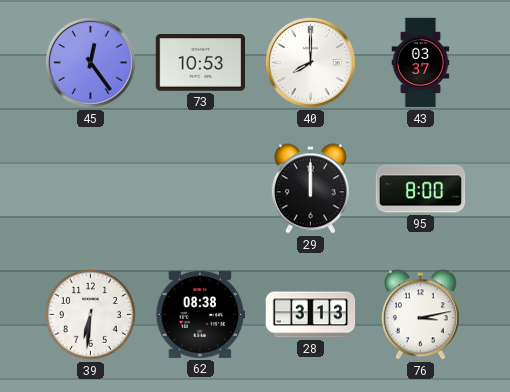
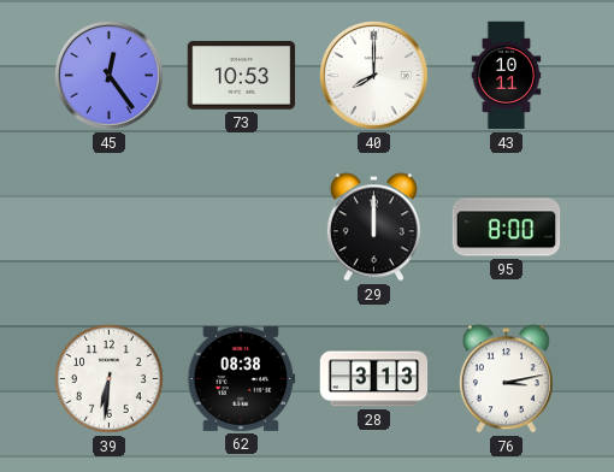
43: 03:37 -> 10:11
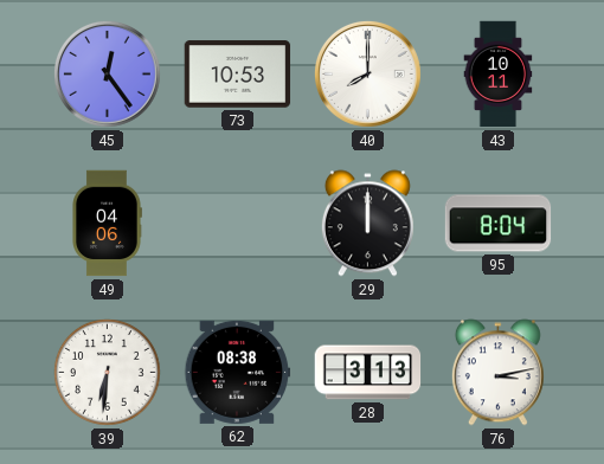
49: none -> 04:06
95: 8:00 -> 8:04
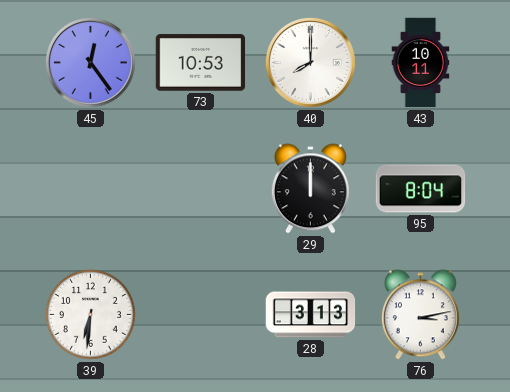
49: 04:06 -> none
62: 08:38 -> none
